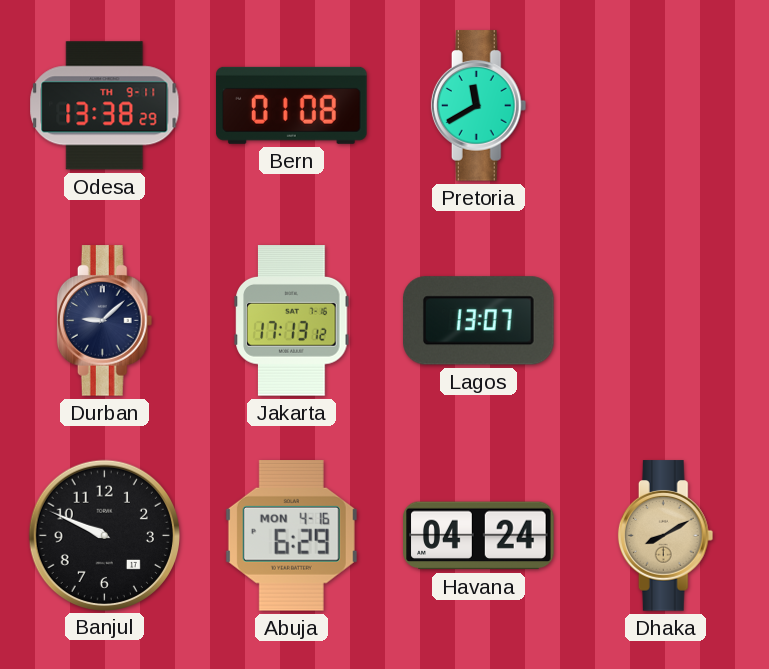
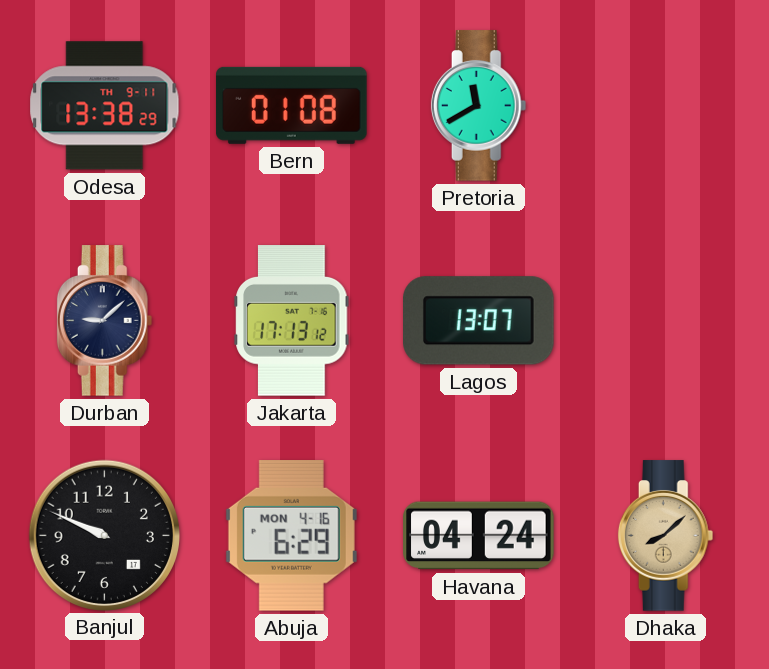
Dhaka: 8:10 -> 8:08
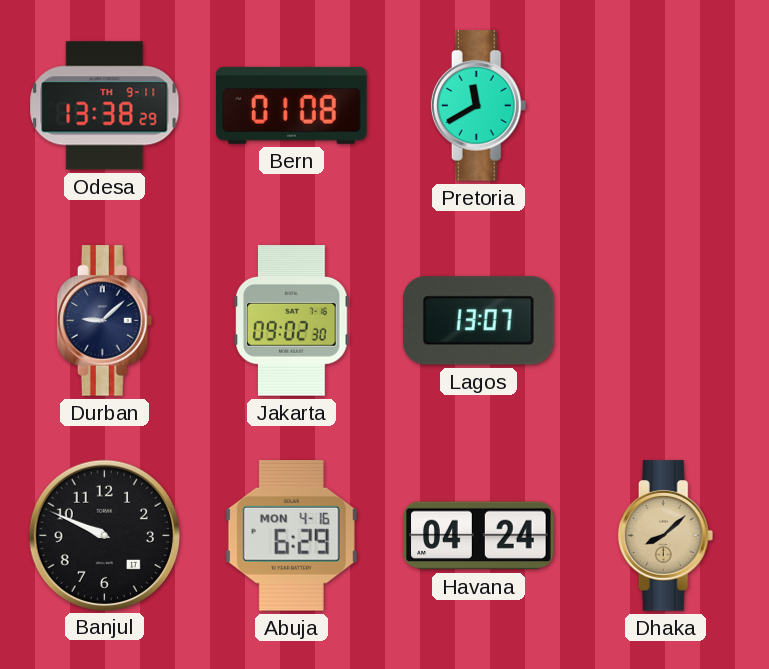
Jakarta: 17:13 -> 09:02
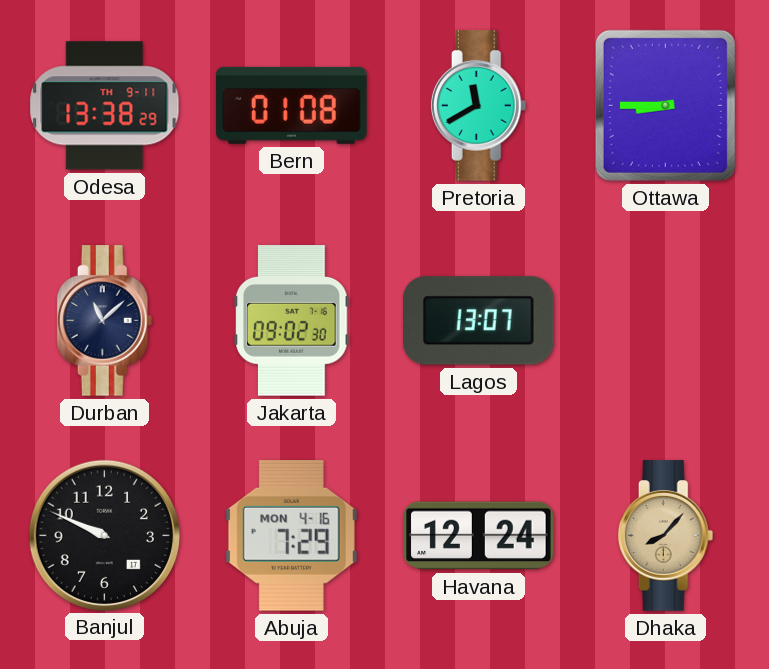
Ottawa: none -> 8:45
Durban: 9:08 -> 11:08
Abuja: 6:29 -> 7:29
Havana: 04:24 -> 12:24
Dhaka: 8:08 -> 8:07
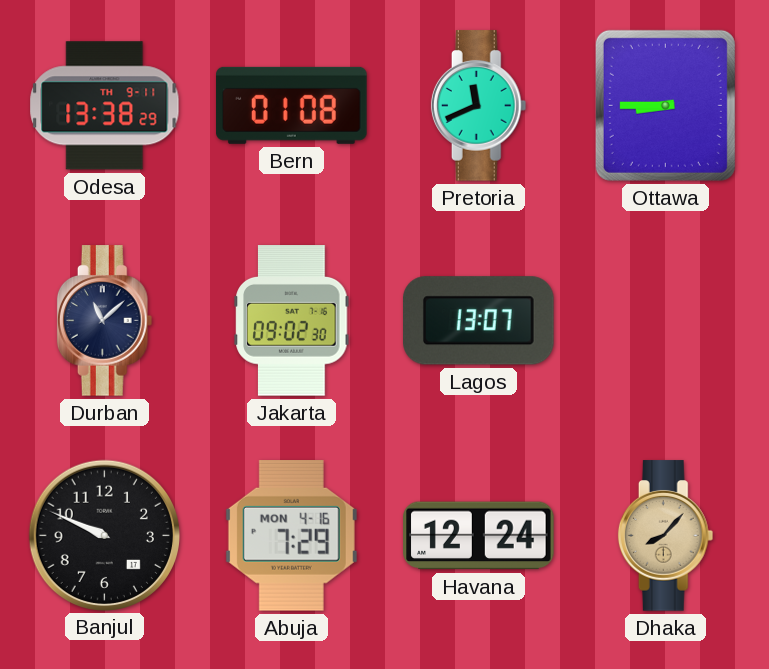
Pretoria: 11:40 -> 11:41
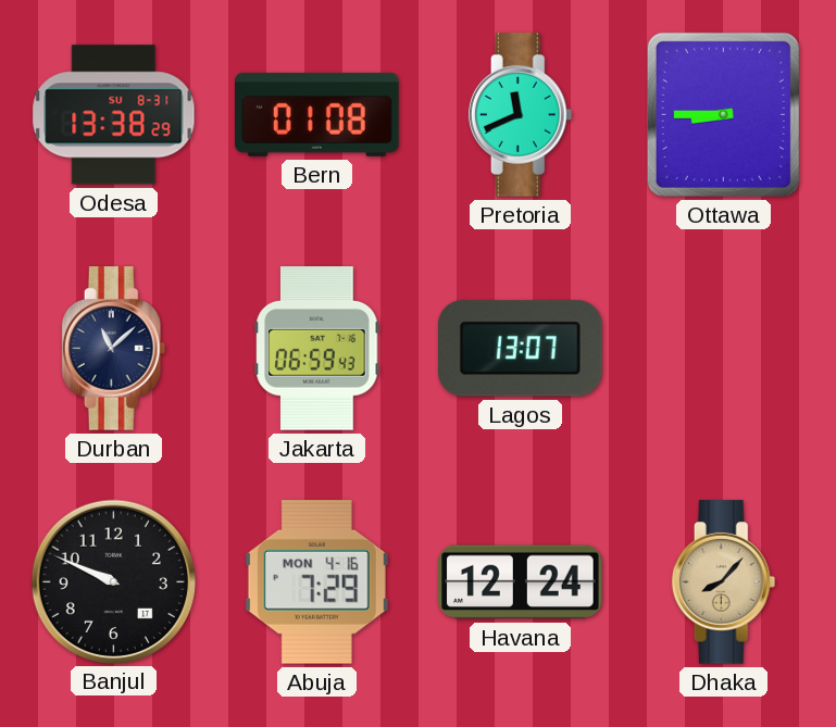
Odesa date: TH 9-11 -> SU 8-31
Jakarta: 09:02 -> 06:59
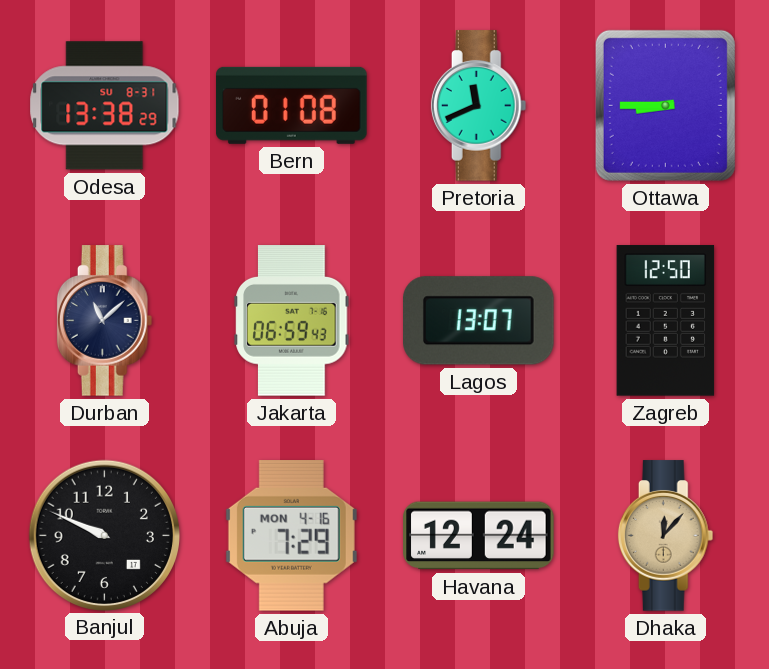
Zagreb: none -> 12:50
Dhaka: 8:07 -> 12:07
